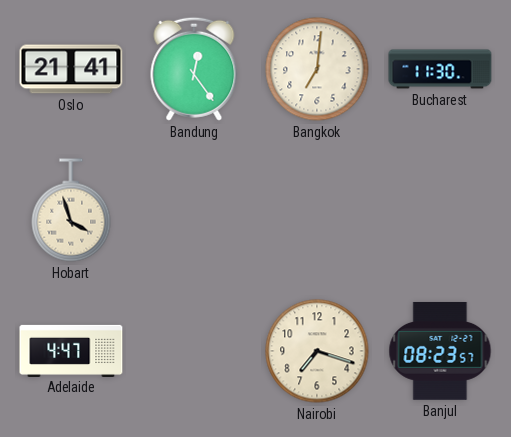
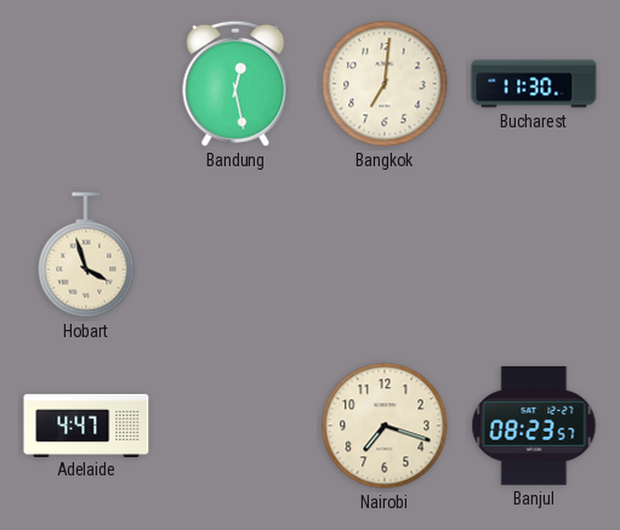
Oslo: 21:41 -> none
Bandung: 12:24 -> 12:28
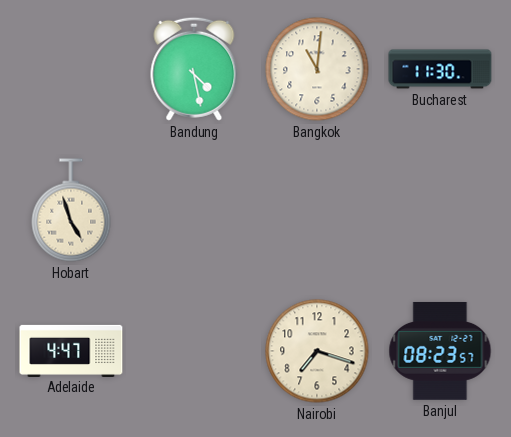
Bandung: 12:28 -> 4:28
Bangkok: 7:01 -> 11:01
Hobart: 3:57 -> 4:57
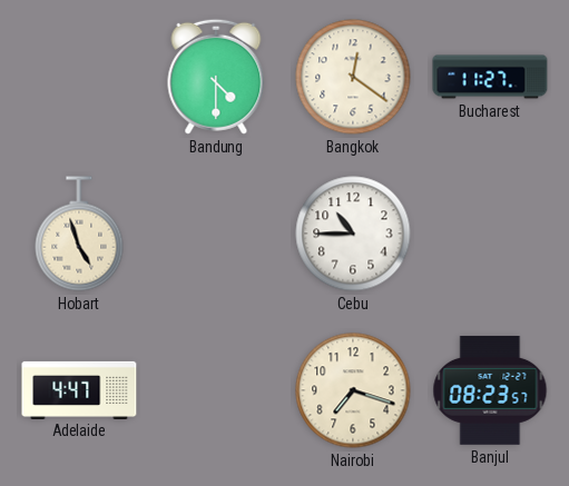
Bandung: 4:28 -> 4:30
Bangkok: 11:01 -> 12:21
Bucharest: 11:30 -> 11:27
Cebu: none -> 10:45
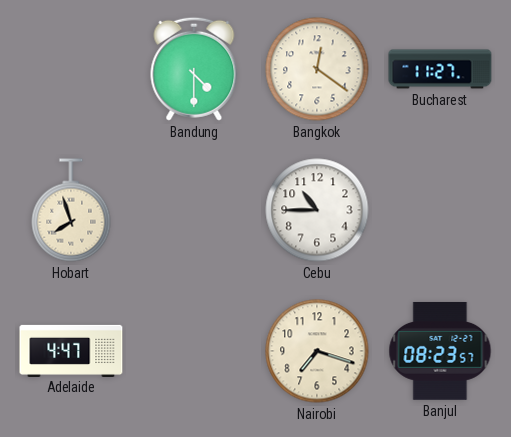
Hobart: 4:57 -> 7:57
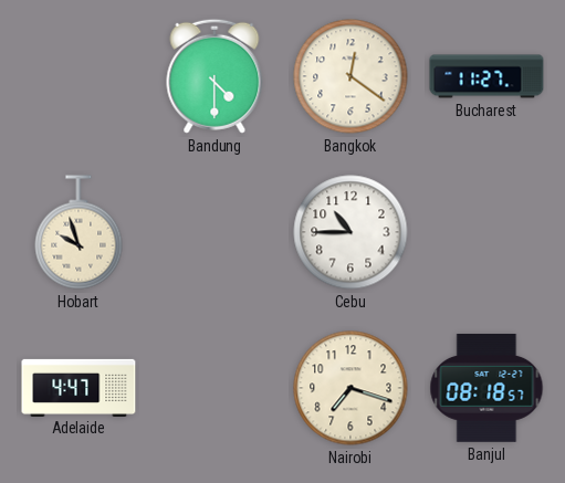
Hobart: 7:57 -> 9:57
Banjul: 08:23 -> 08:18
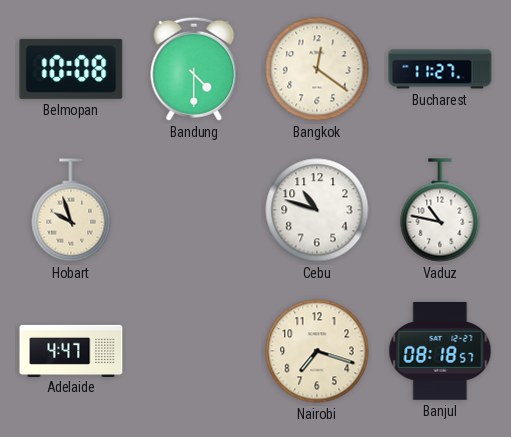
Belmopan: none -> 10:08
Cebu: 10:45 -> 10:48
Vaduz: none -> 10:47
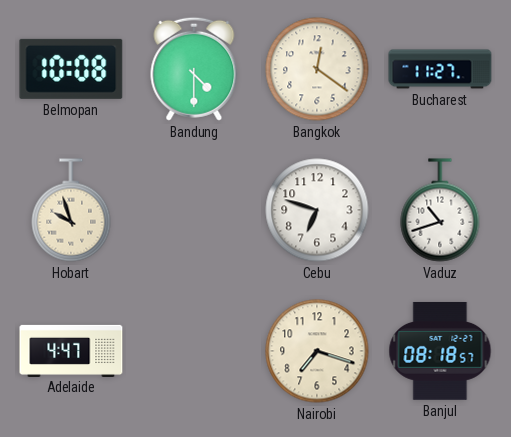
Cebu: 10:48 -> 6:48
Vaduz: 10:47 -> 10:42
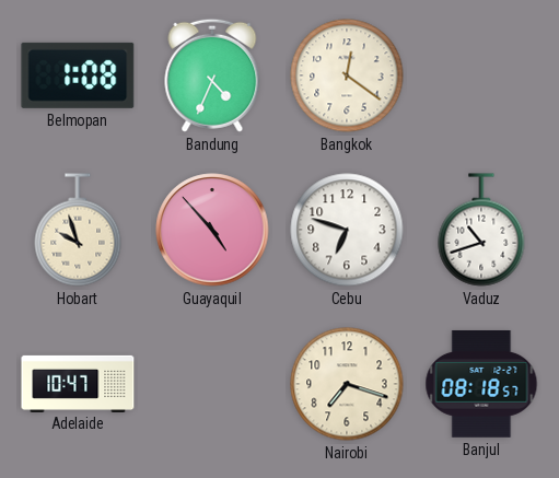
Belmopan: 10:08 -> 1:08
Bandung: 4:30 -> 4:34
Bucharest: 11:27 -> none
Guayaquil: none -> 4:53
Adelaide: 4:47 -> 10:47
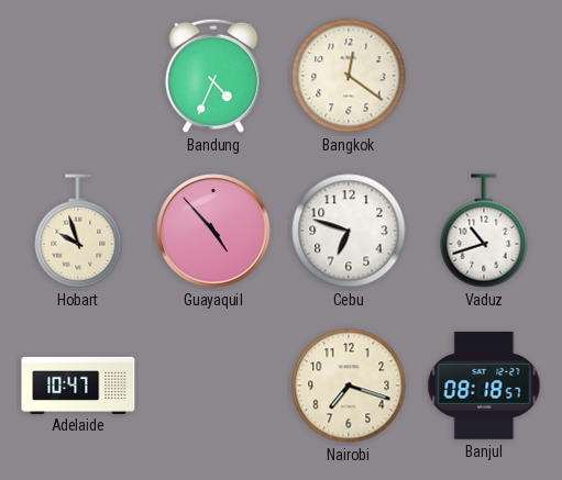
Belmopan: 1:08 -> none
